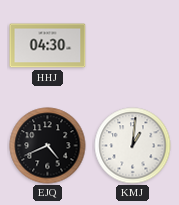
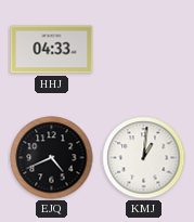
HHJ: 04:30 -> 04:33
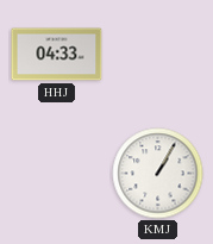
EJQ: 4:41 -> none
KMJ: 1:01 -> 1:05
